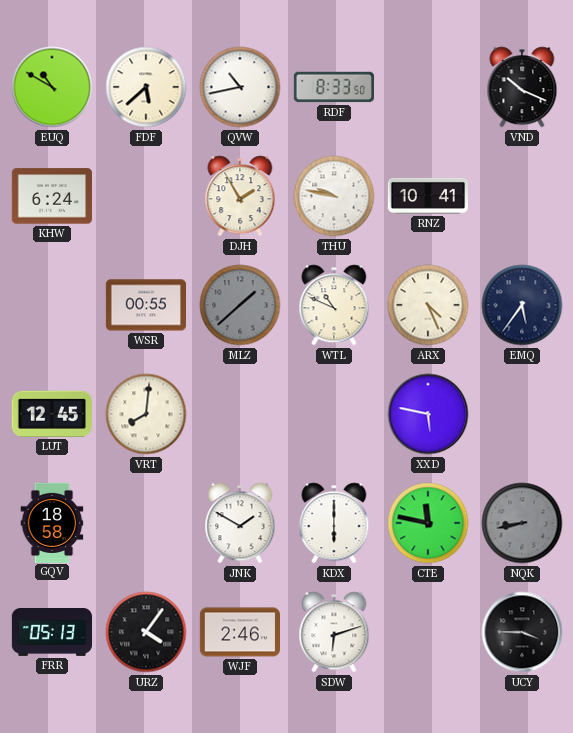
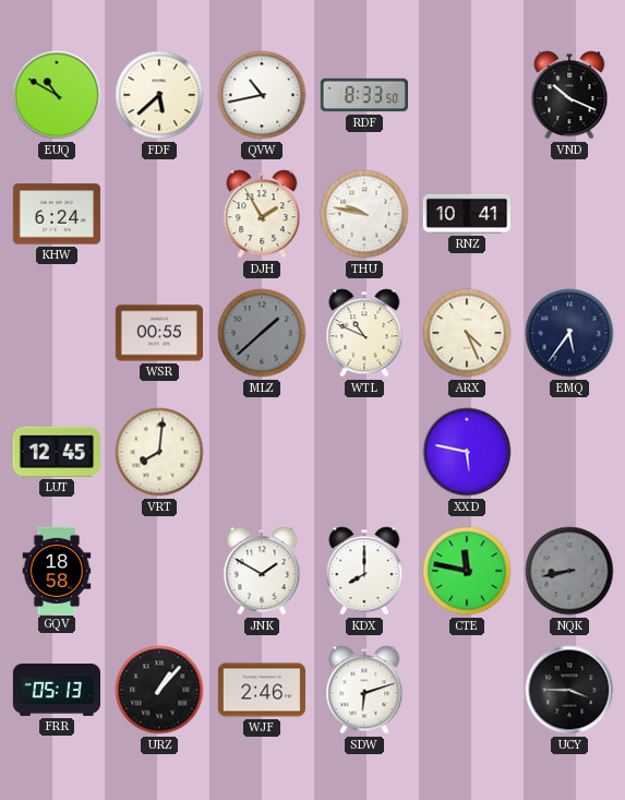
KDX: 6:00 -> 8:00
URZ: 4:06 -> 1:07
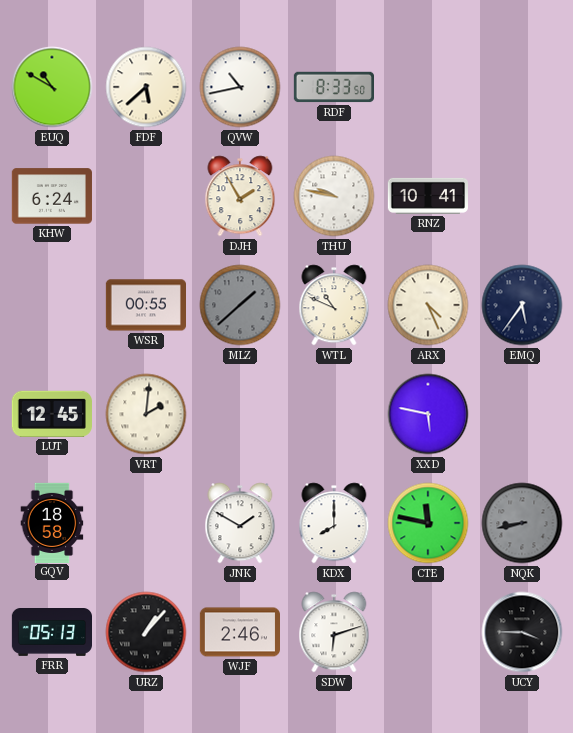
VND: 10:19 -> none
VRT: 8:01 -> 2:01
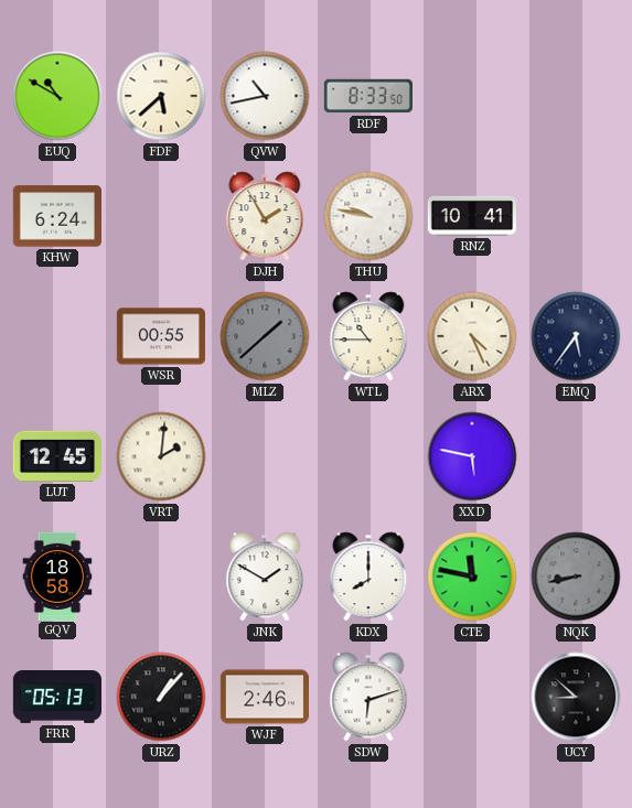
WTL: 10:49 -> 10:45
UCY: 3:45 -> 8:52
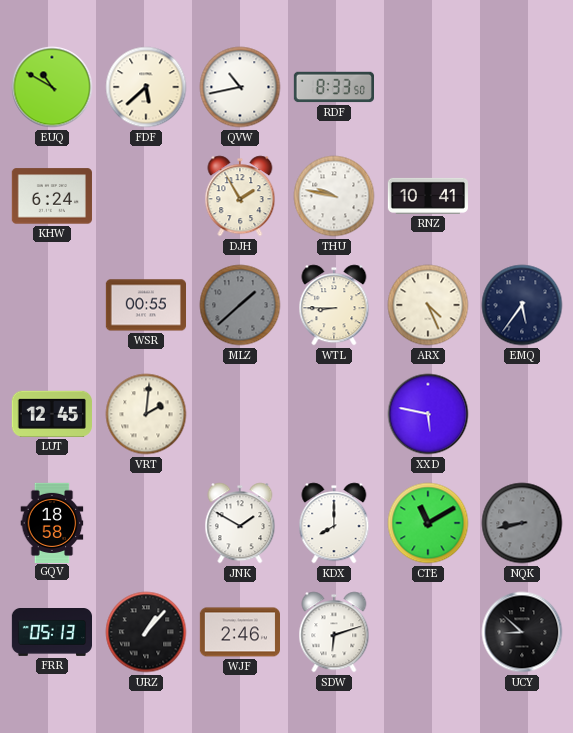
WTL: 10:45 -> 8:45
CTE: 11:47 -> 11:10
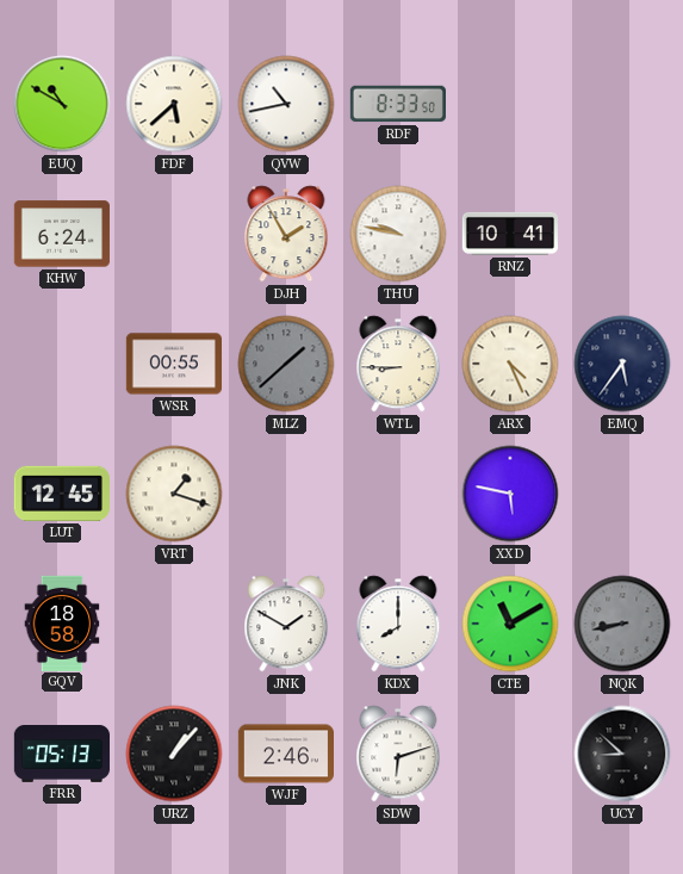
VRT: 2:01 -> 1:18
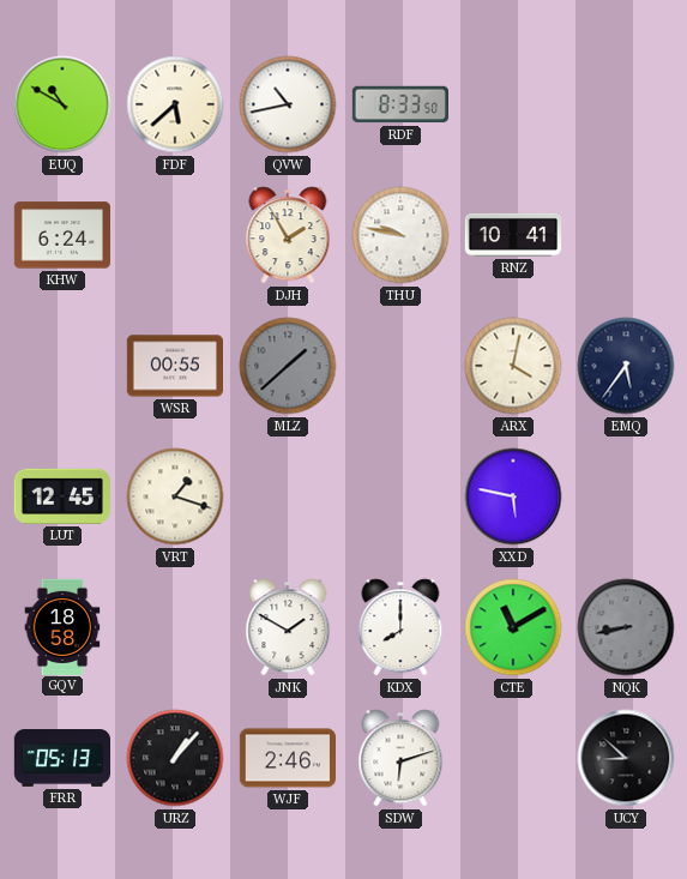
WTL: 8:45 -> none
ARX: 4:26 -> 4:02
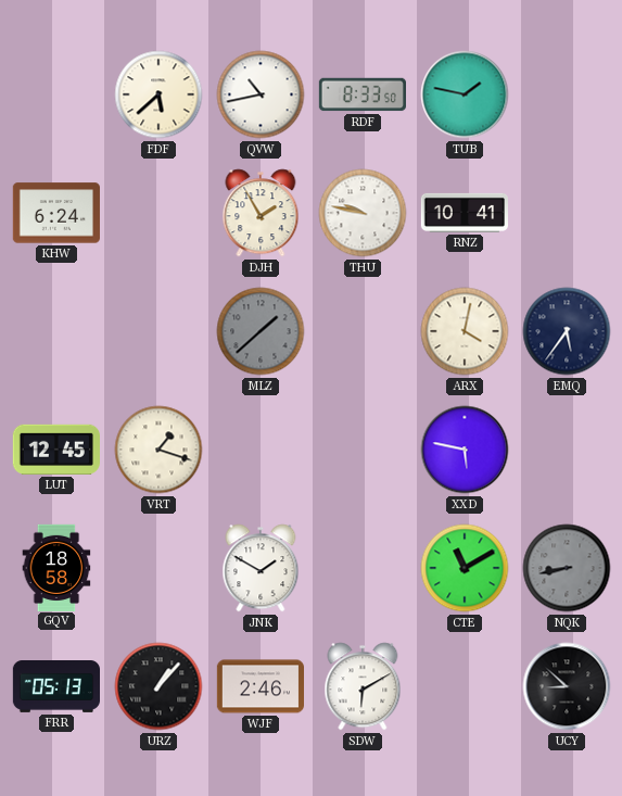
EUQ: 10:50 -> none
TUB: none -> 1:47
WSR: 00:55 -> none
KDX: 8:00 -> none
SDW: 6:12 -> 6:10
